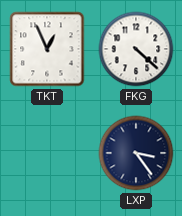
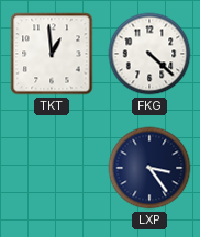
TKT: 12:56 -> 12:59
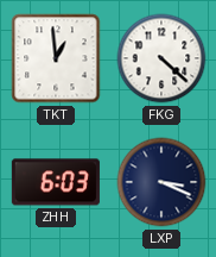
ZHH: none -> 6:03
LXP: 3:24 -> 3:19
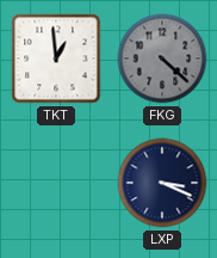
FKG dial: white -> grey
ZHH: 6:03 -> none
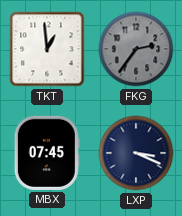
FKG: 4:22 -> 2:36
MBX: none -> 07:45
